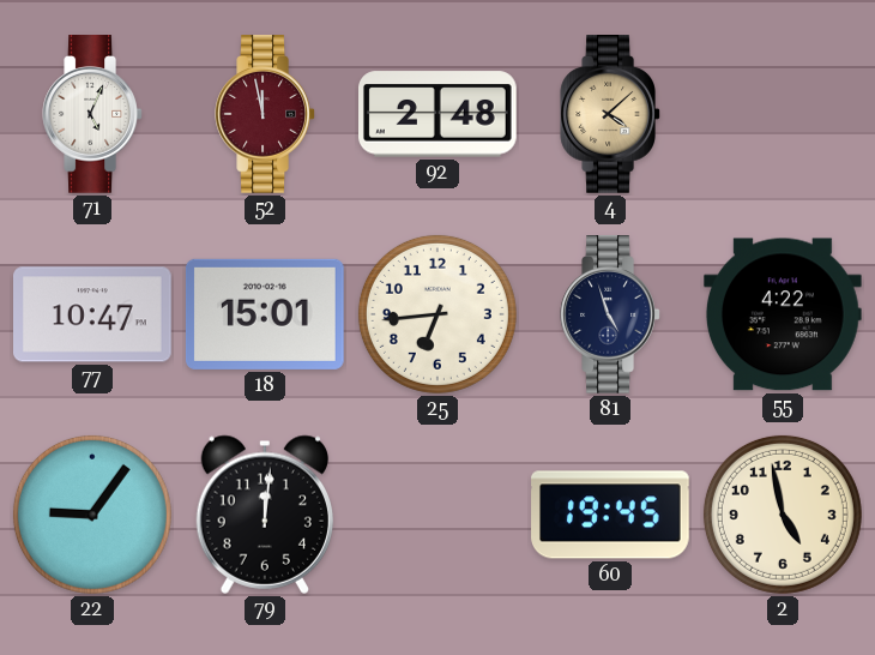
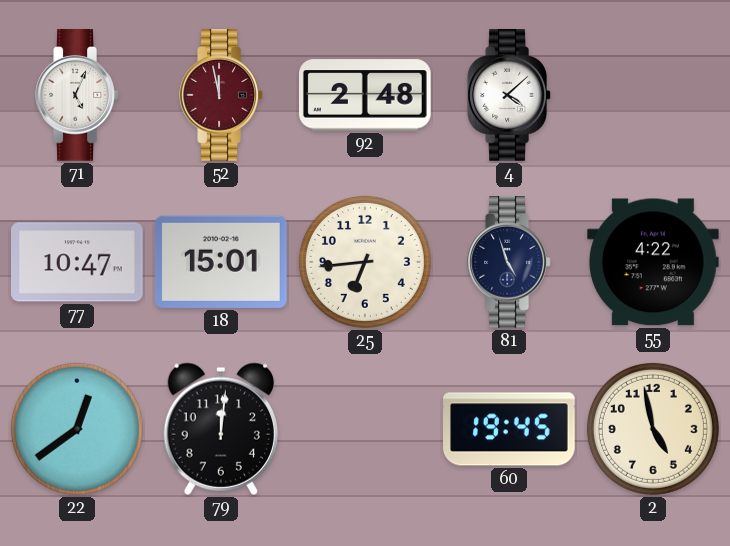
4 dial: champagne -> white
22: 9:06 -> 12:39
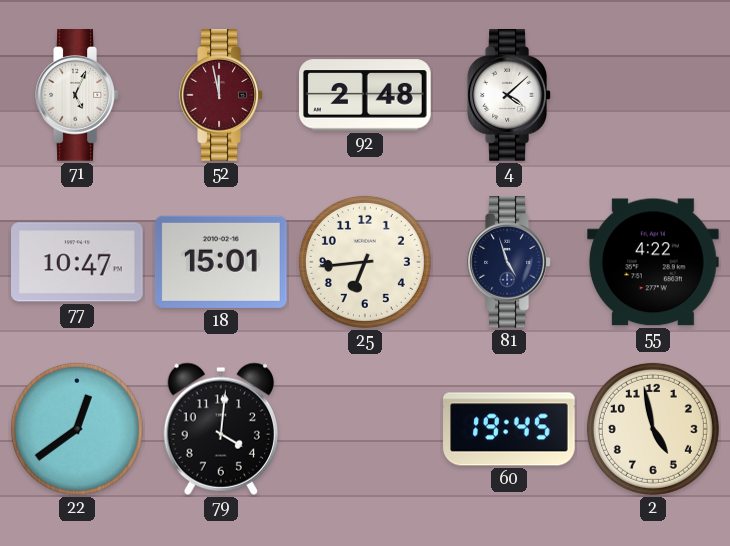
79: 12:01 -> 4:01
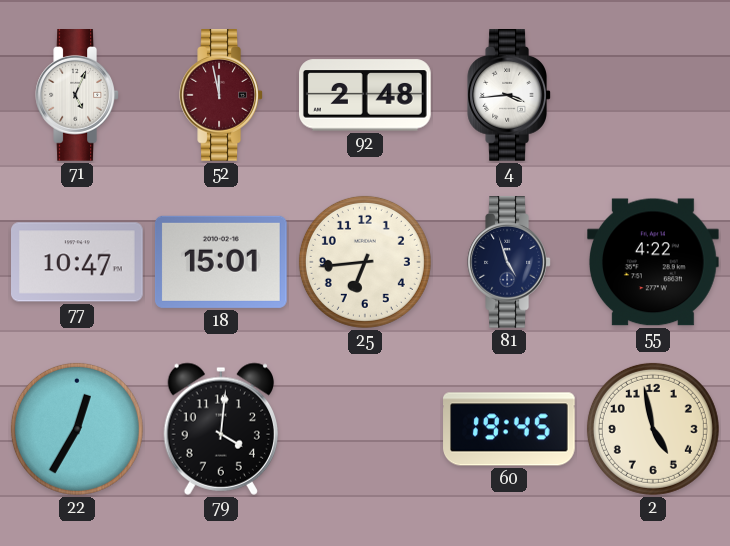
4: 4:08 -> 3:44
22: 12:39 -> 12:35
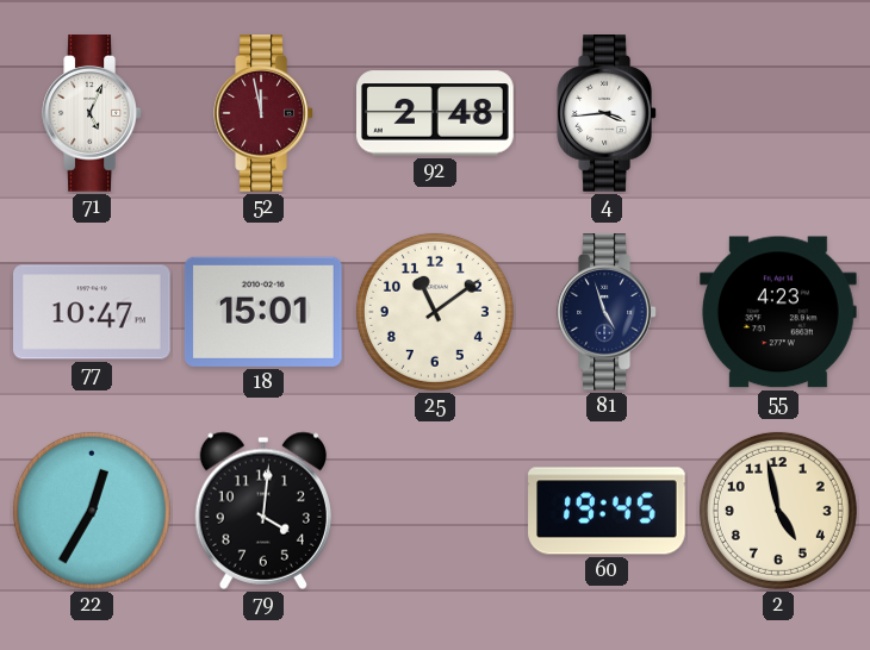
25: 6:44 -> 11:09
55: 4:22 -> 4:23
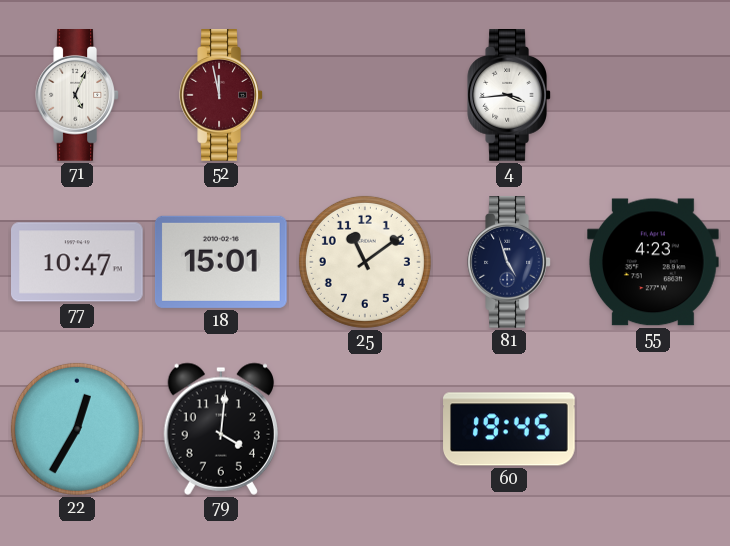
92: 2:48 -> none
2: 4:58 -> none
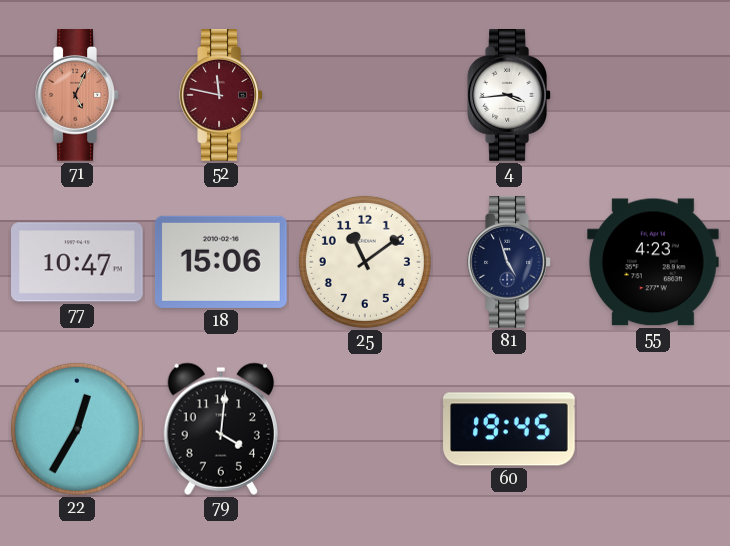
71 dial: white -> salmon
52: 11:58 -> 11:47
18: 15:01 -> 15:06
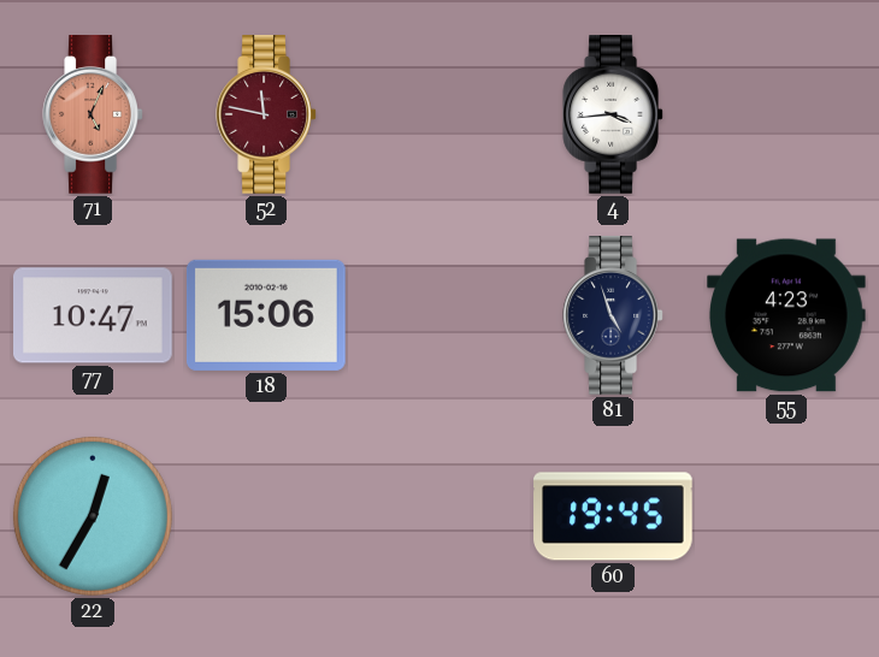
25: 11:09 -> none
79: 4:01 -> none
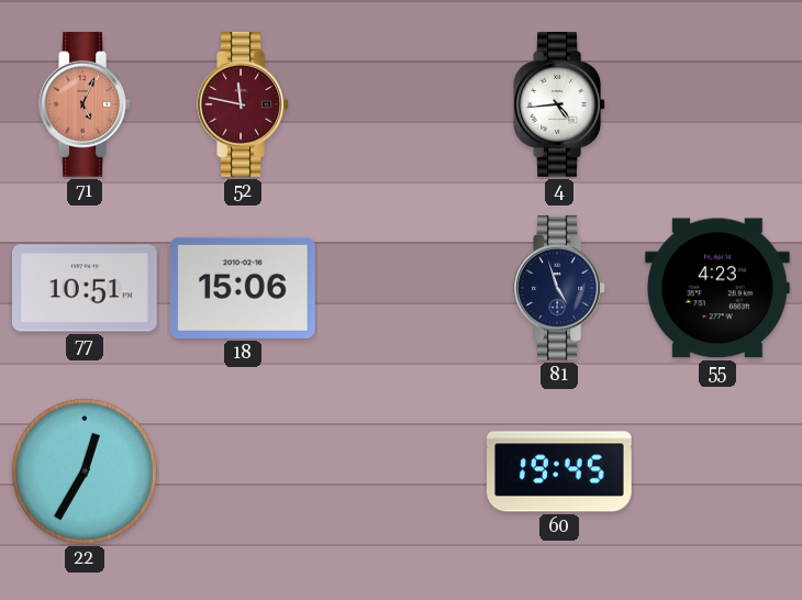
4: 3:44 -> 4:44
77: 10:47 -> 10:51
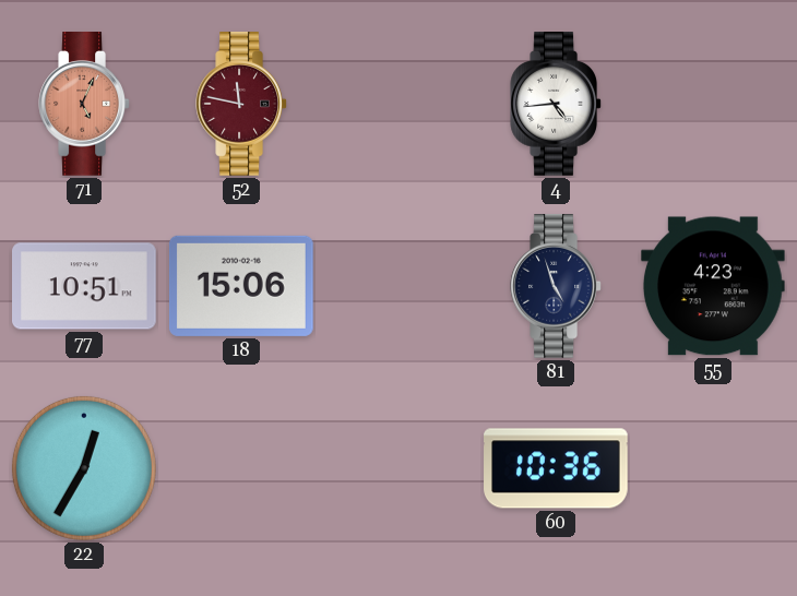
60: 19:45 -> 10:36
